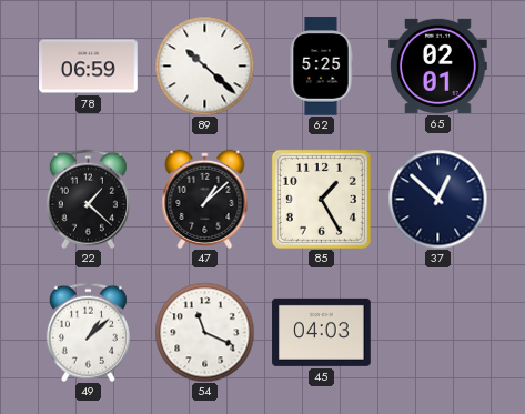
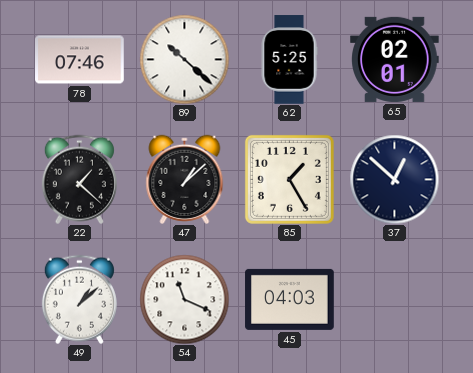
78: 06:59 -> 07:46
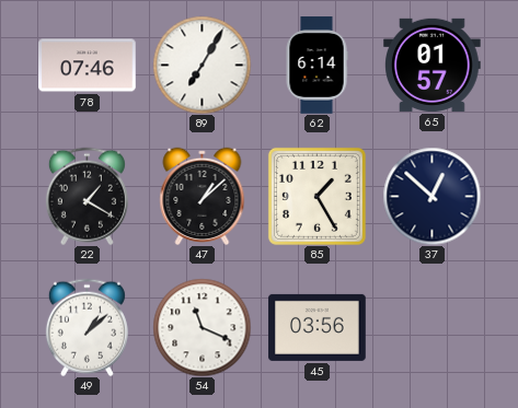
89: 10:22 -> 7:05
62: 5:25 -> 6:14
65: 02:01 -> 01:57
22: 1:22 -> 1:20
45: 04:03 -> 03:56
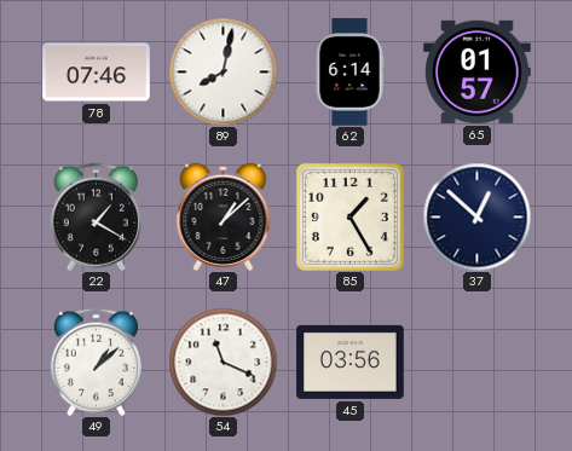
89: 7:05 -> 8:02
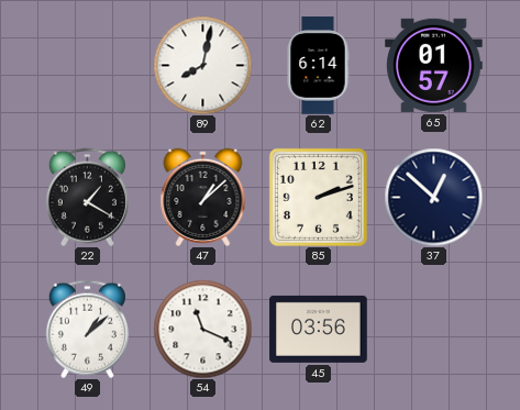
78: 07:46 -> none
85: 1:25 -> 2:12
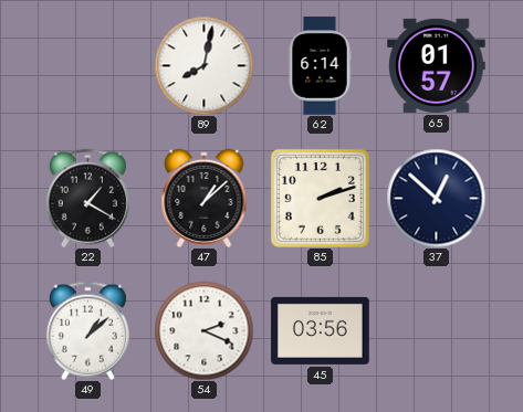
54: 11:19 -> 2:19
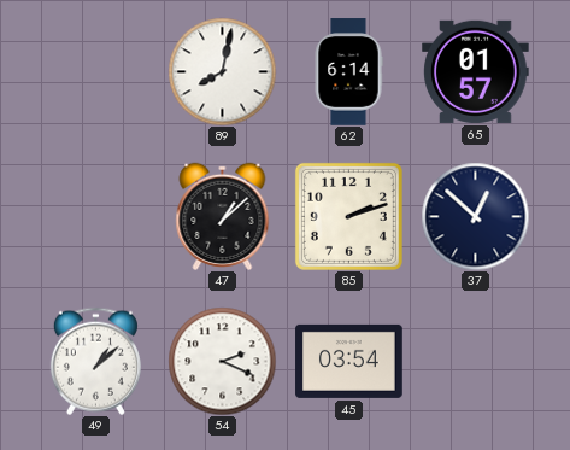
22: 1:20 -> none
45: 03:56 -> 03:54
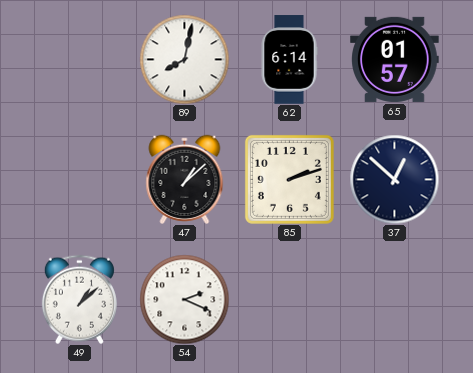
45: 03:54 -> none
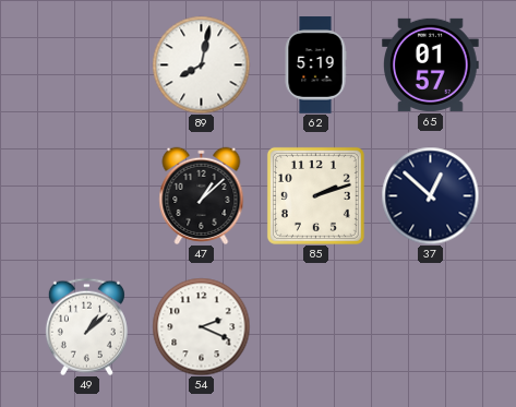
62: 6:14 -> 5:19
